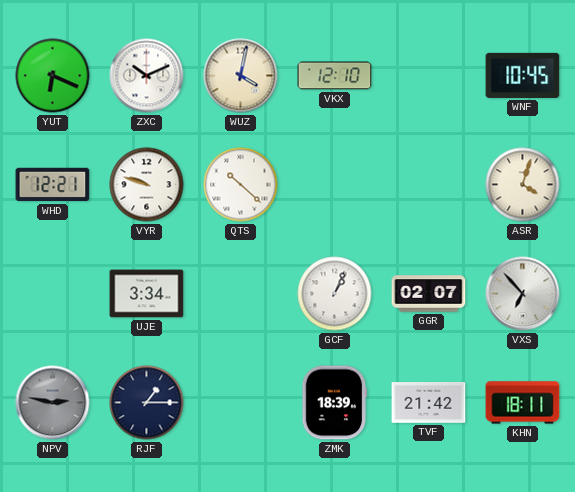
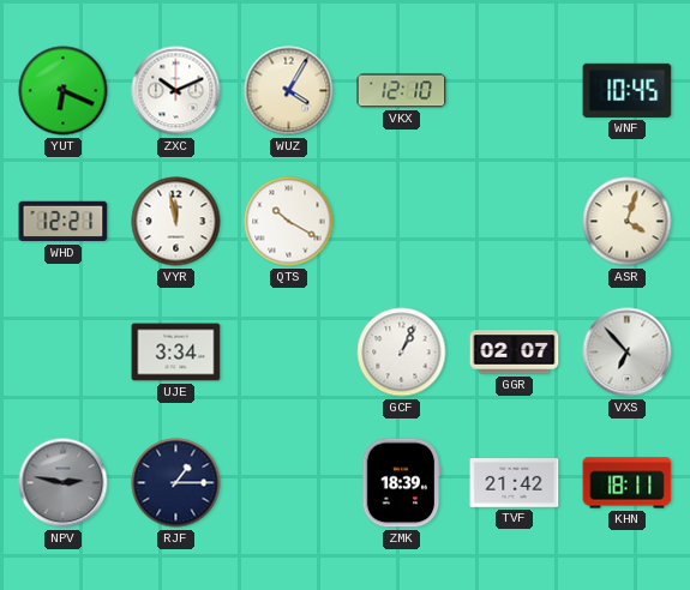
WUZ: 4:02 -> 4:05
VYR: 9:48 -> 11:58
QTS: 10:22 -> 10:20
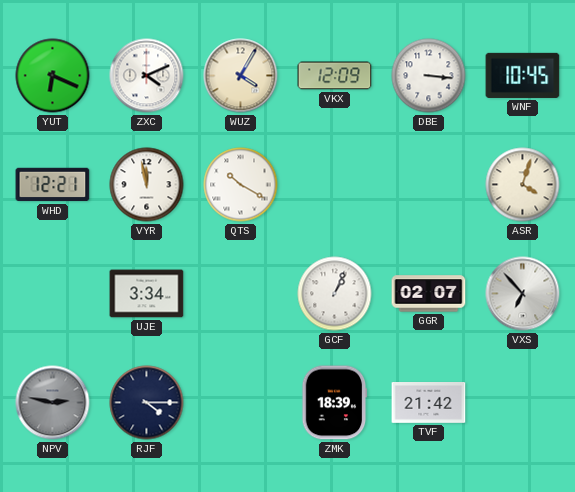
ZXC: 10:11 -> 4:11
VKX: 12:10 -> 12:09
DBE: none -> 3:16
RJF: 1:15 -> 4:15
KHN: 18:11 -> none
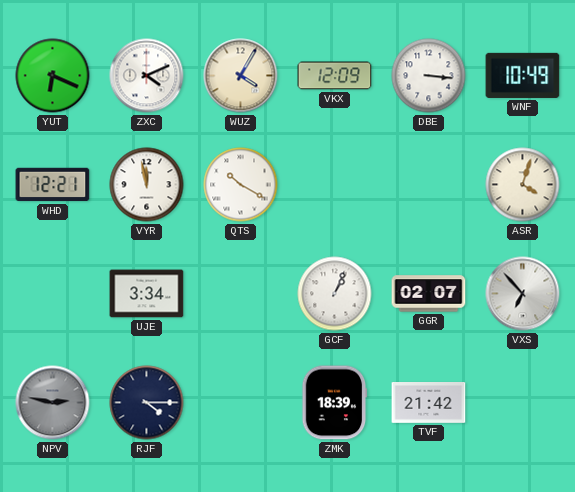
WNF: 10:45 -> 10:49
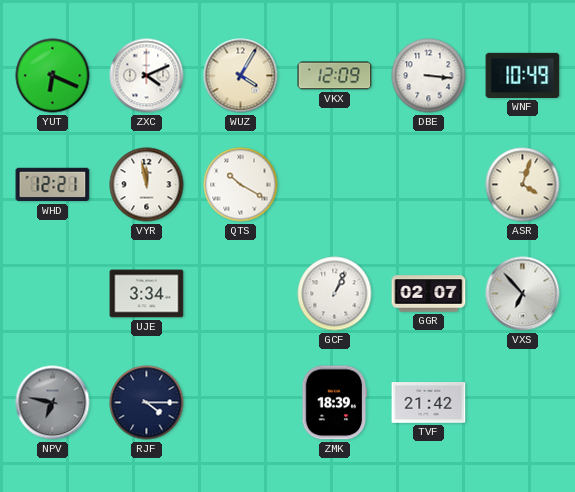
NPV: 2:47 -> 6:47
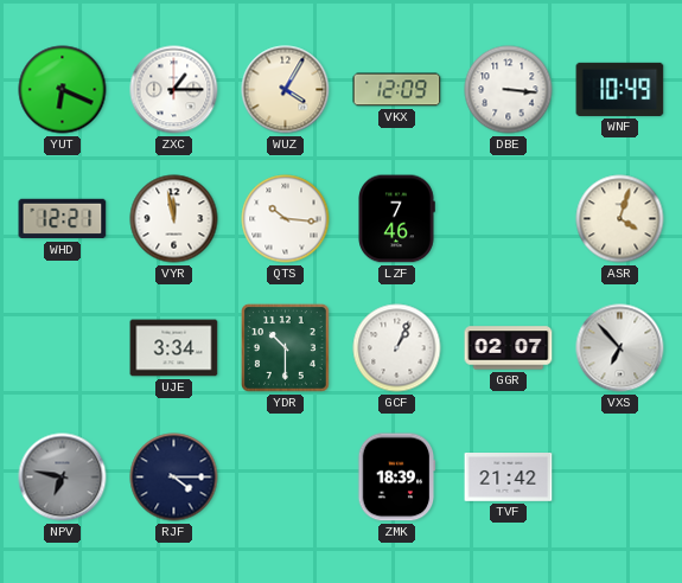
ZXC: 4:11 -> 1:15
QTS: 10:20 -> 10:16
LZF: none -> 7:46
YDR: none -> 10:30
